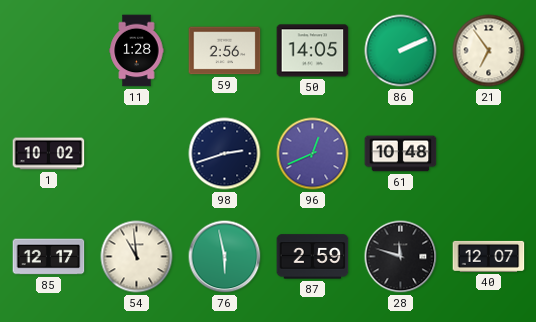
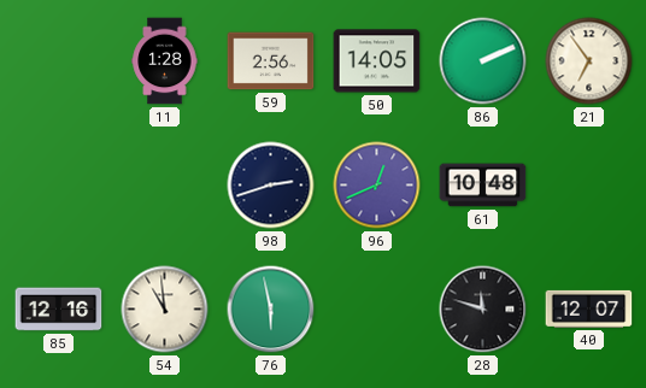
1: 10:02 -> none
85: 12:17 -> 12:16
87: 2:59 -> none
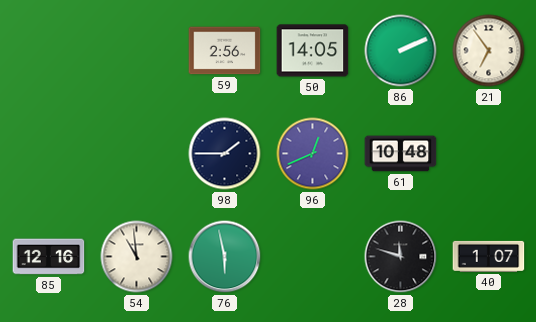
11: 1:28 -> none
98: 2:42 -> 1:45
40: 12:07 -> 1:07
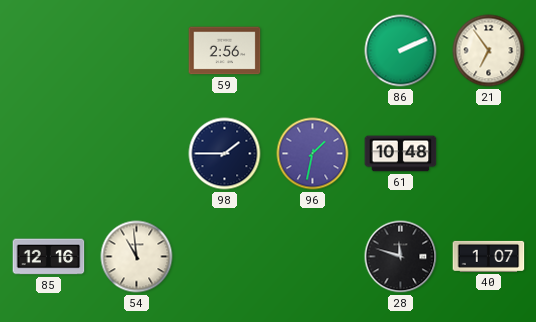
50: 14:05 -> none
96: 12:41 -> 1:32
76: 5:58 -> none
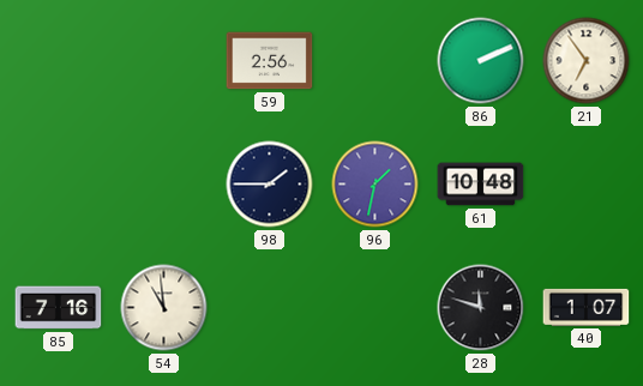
85: 12:16 -> 7:16
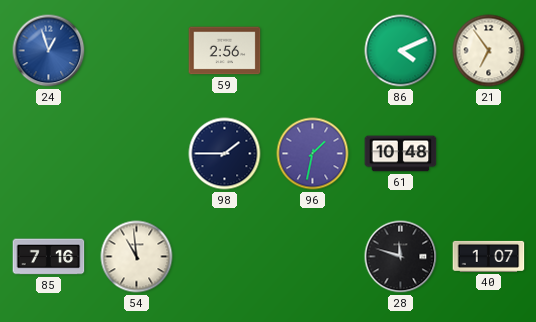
24: none -> 12:57
86: 2:11 -> 4:11
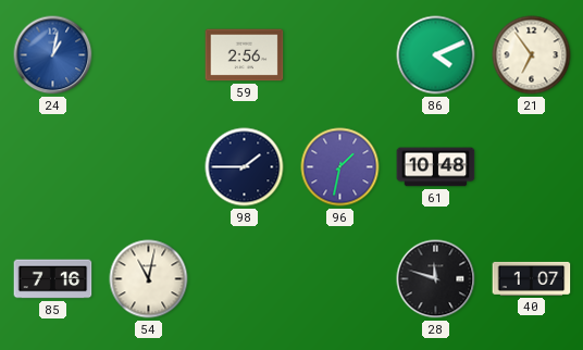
24: 12:57 -> 1:02
54: 10:59 -> 11:02
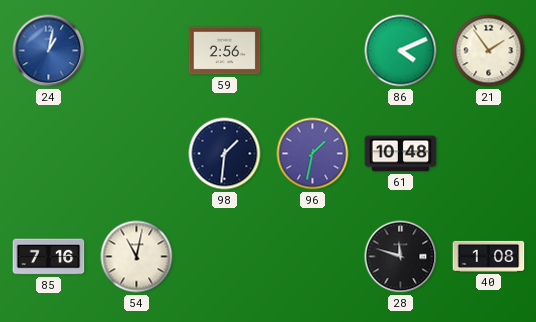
21: 6:54 -> 1:54
98: 1:45 -> 1:31
40: 1:07 -> 1:08
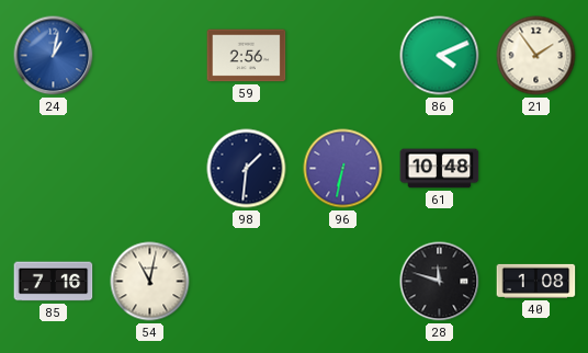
96: 1:32 -> 6:32
